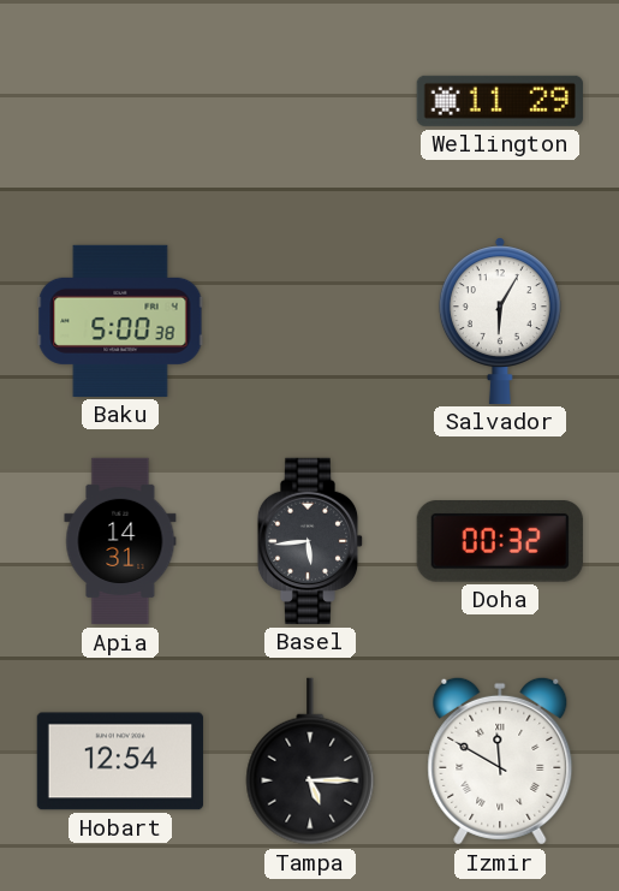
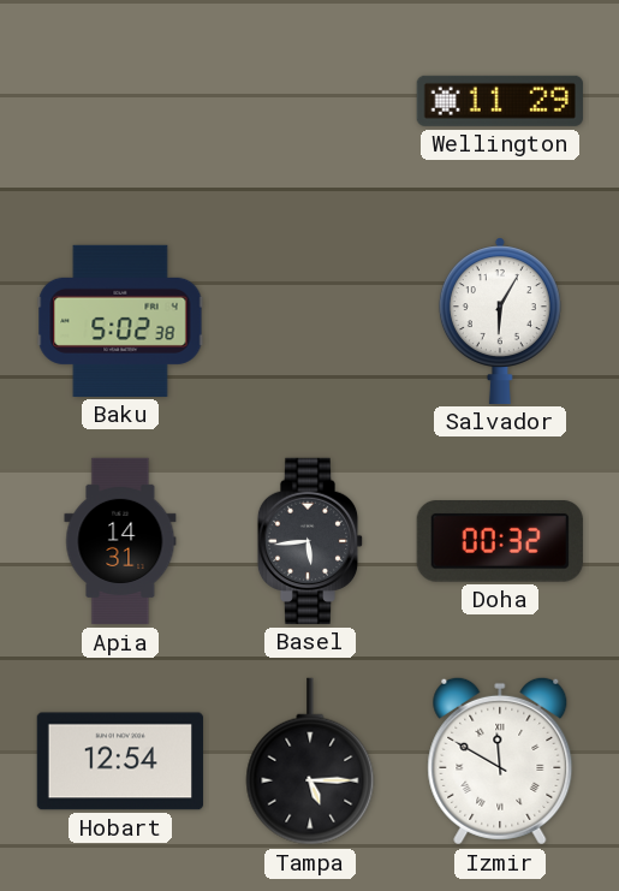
Baku: 5:00 -> 5:02
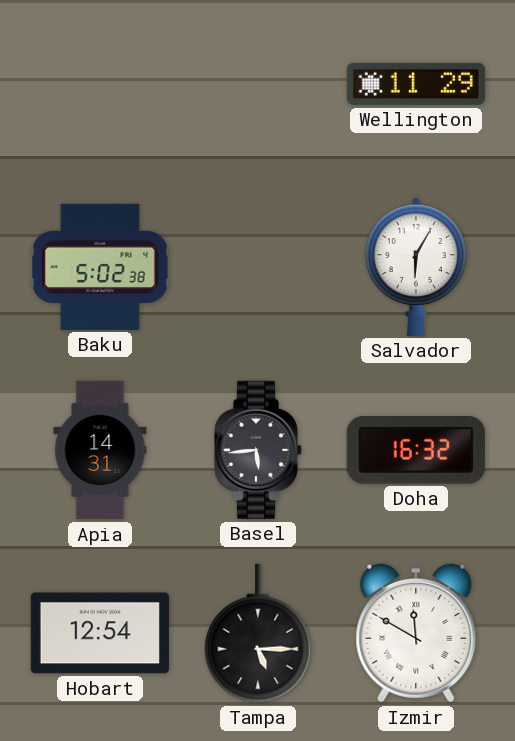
Doha: 00:32 -> 16:32
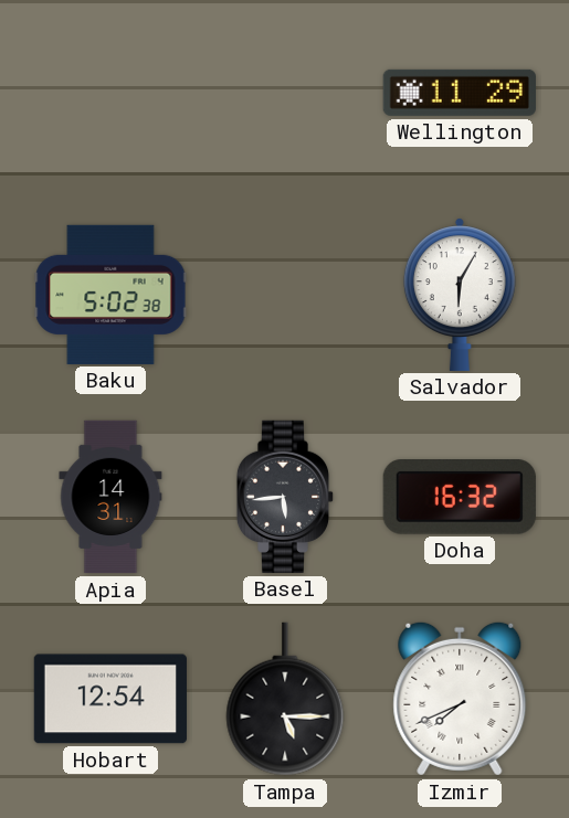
Izmir: 11:50 -> 7:41
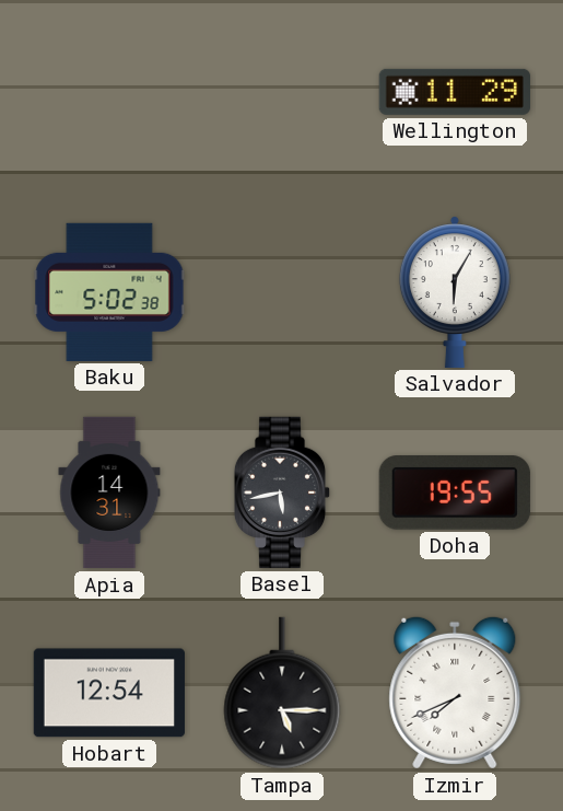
Basel: 5:44 -> 5:43
Doha: 16:32 -> 19:55
